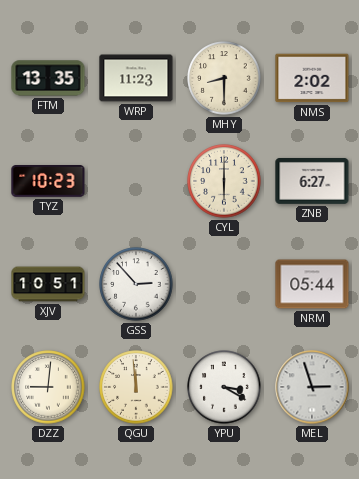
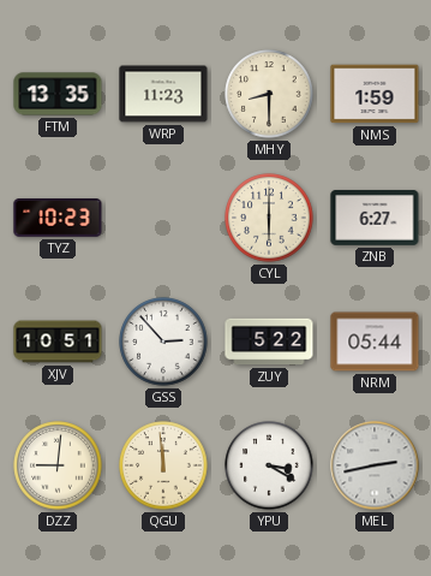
NMS: 2:02 -> 1:59
ZUY: none -> 5:22
MEL: 2:57 -> 2:43
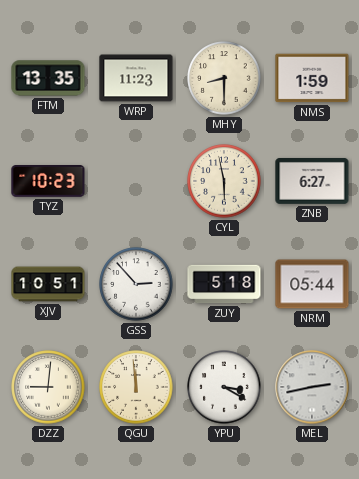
CYL: 6:00 -> 5:58
ZUY: 5:22 -> 5:18
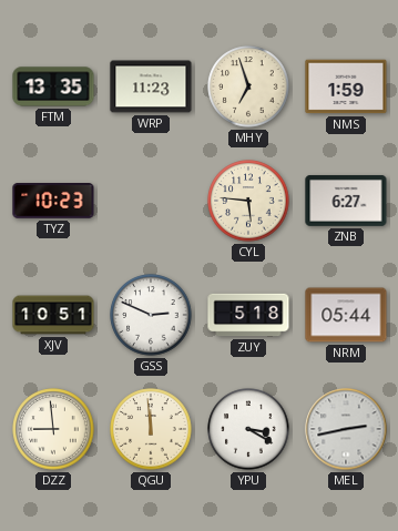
MHY: 8:30 -> 6:57
CYL: 5:58 -> 5:46
GSS: 2:53 -> 2:49
DZZ: 9:01 -> 8:59
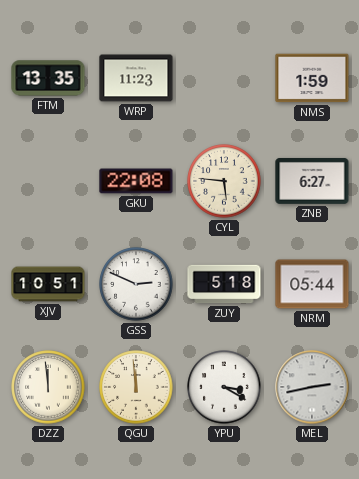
MHY: 6:57 -> none
TYZ: 10:23 -> none
GKU: none -> 22:08
DZZ: 8:59 -> 11:59
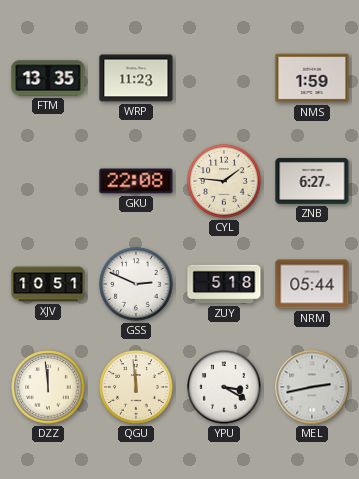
CYL: 5:46 -> 1:46
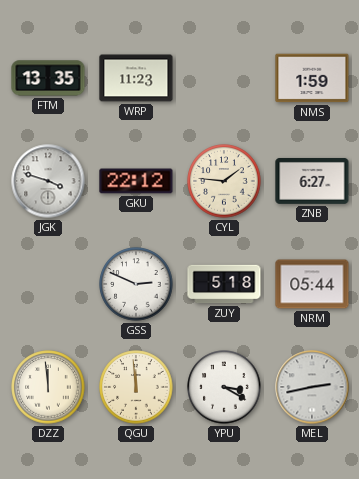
JGK: none -> 3:48
GKU: 22:08 -> 22:12
XJV: 10:51 -> none
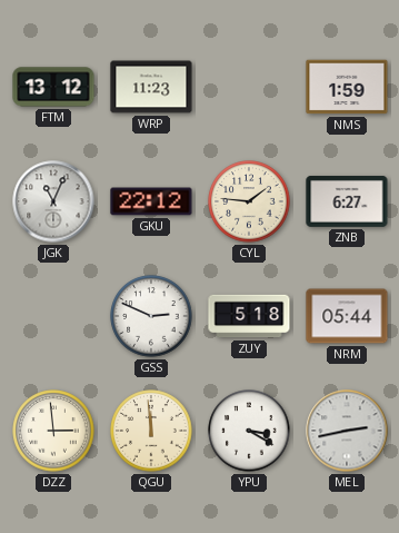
FTM: 13:35 -> 13:12
JGK: 3:48 -> 11:04
DZZ: 11:59 -> 2:59
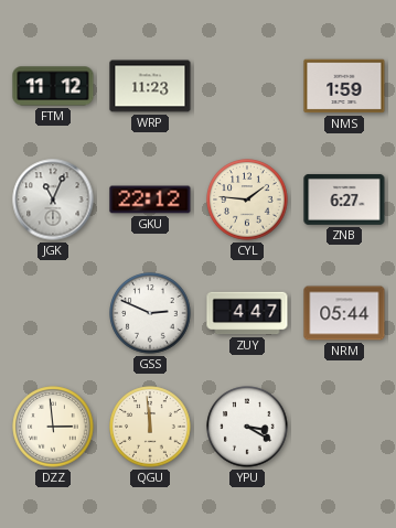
FTM: 13:12 -> 11:12
ZUY: 5:18 -> 4:47
MEL: 2:43 -> none
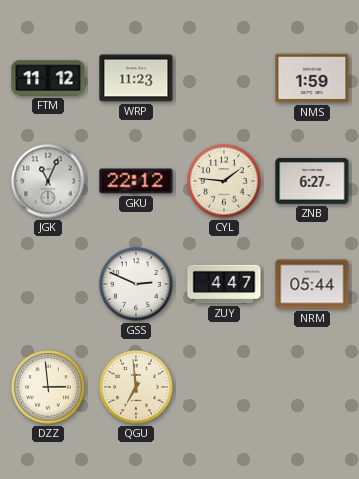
QGU: 11:59 -> 6:59
YPU: 3:20 -> none
